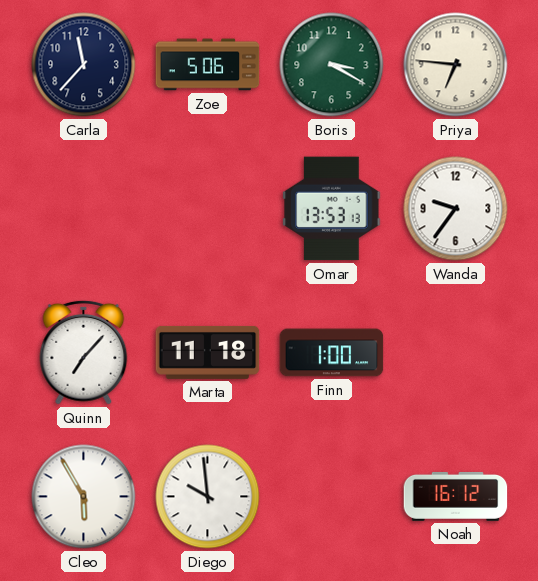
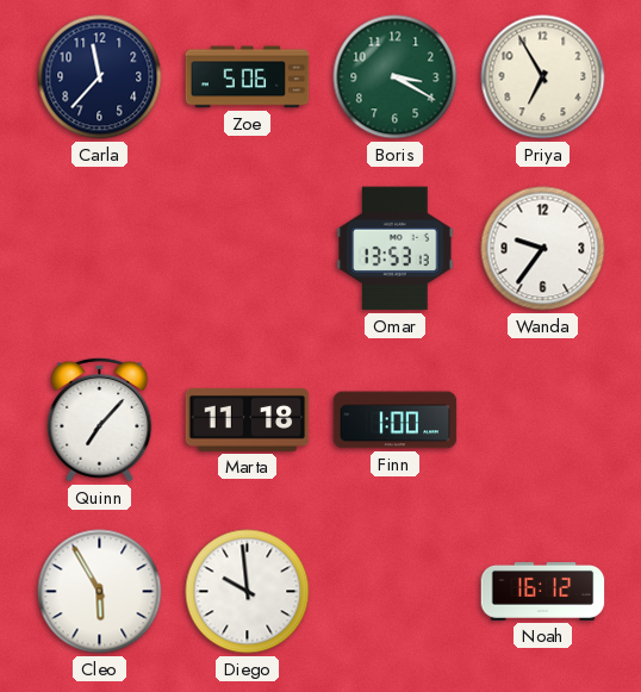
Priya: 6:46 -> 6:55
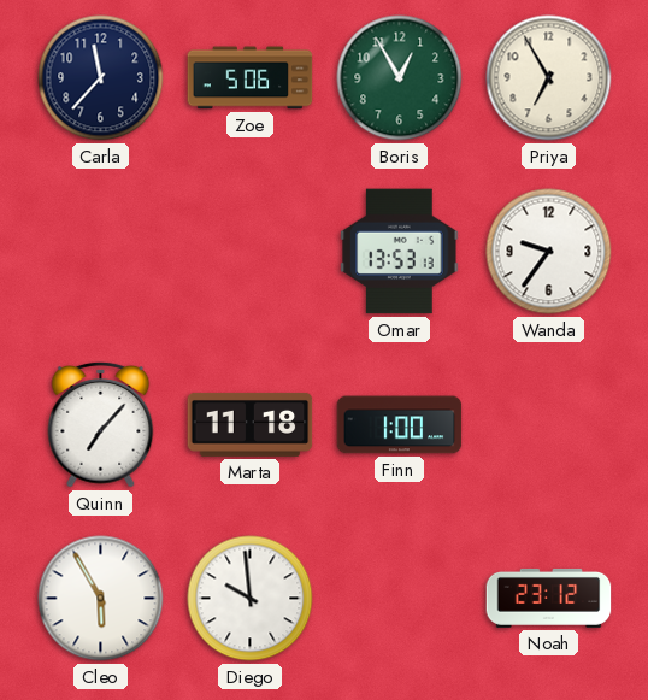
Boris: 3:20 -> 12:55
Noah: 16:12 -> 23:12
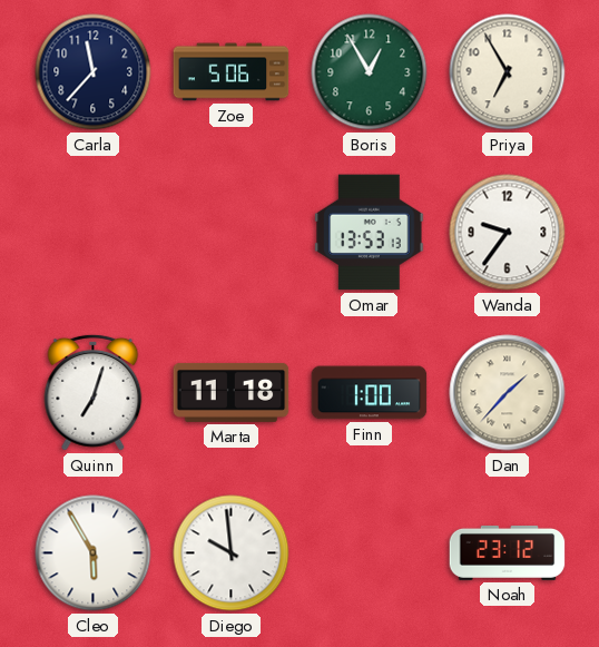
Quinn: 7:07 -> 7:03
Dan: none -> 1:37
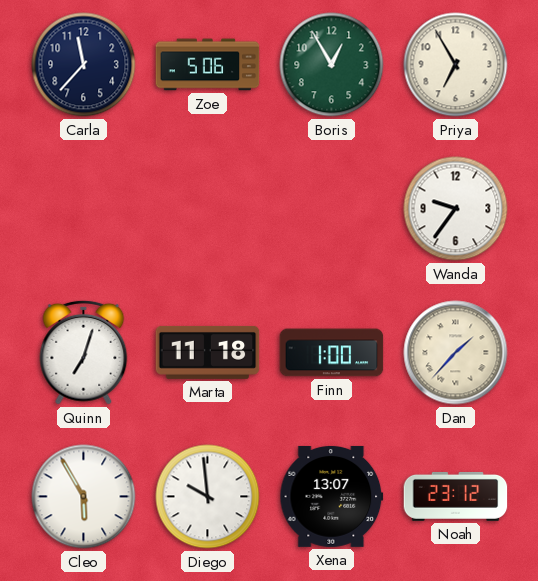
Omar: 13:53 -> none
Xena: none -> 13:07
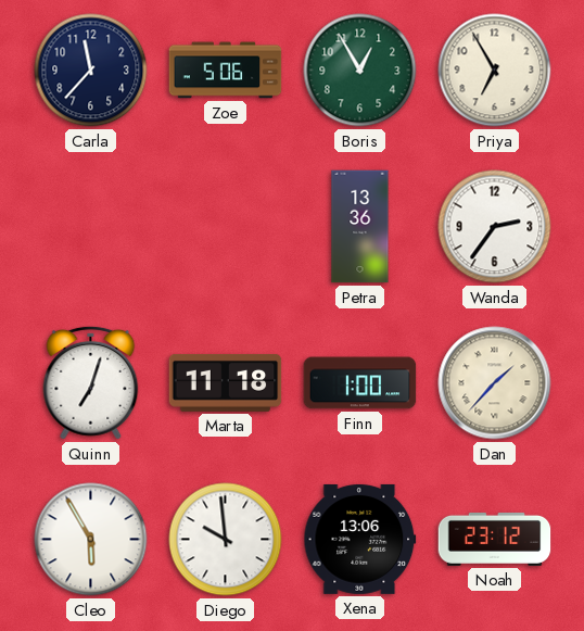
Petra: none -> 13:36
Wanda: 9:36 -> 2:36
Xena: 13:07 -> 13:06
